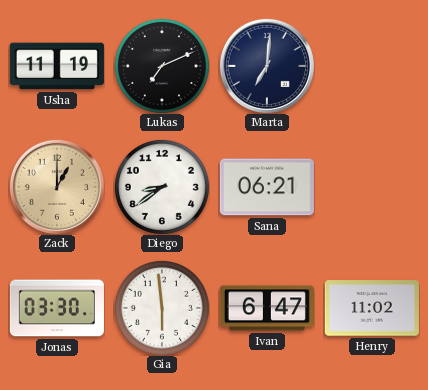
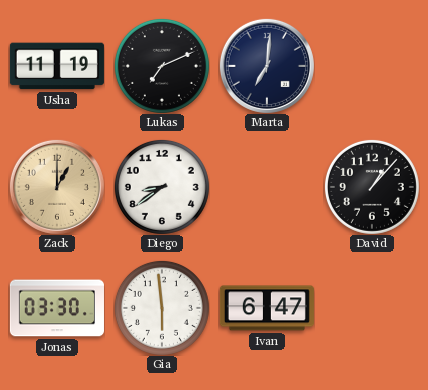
Sana: 06:21 -> none
David: none -> 1:07
Henry: 11:02 -> none
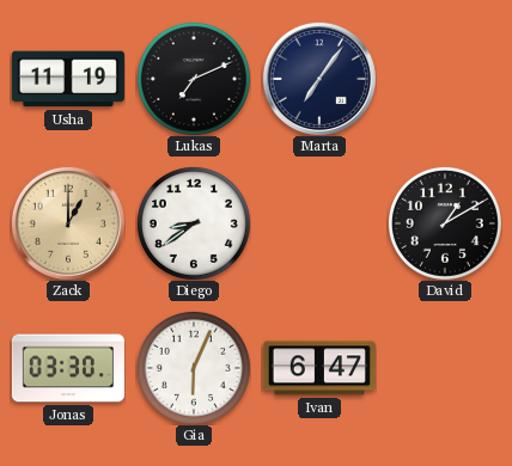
Marta: 7:01 -> 7:06
David: 1:07 -> 1:10
Gia: 5:59 -> 6:04
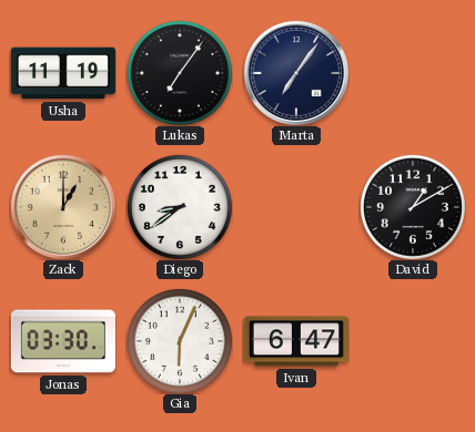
Lukas: 7:11 -> 7:06
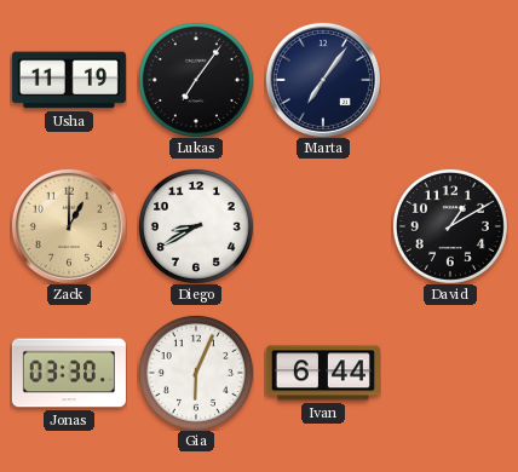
Diego: 8:39 -> 8:40
Ivan: 6:47 -> 6:44
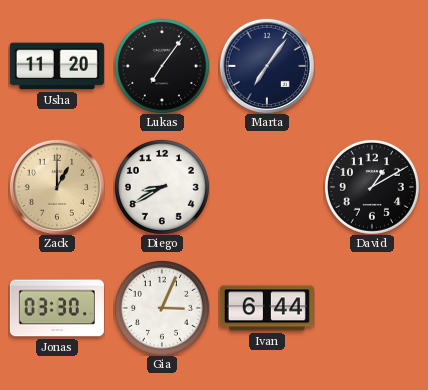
Usha: 11:19 -> 11:20
Gia: 6:04 -> 3:04
